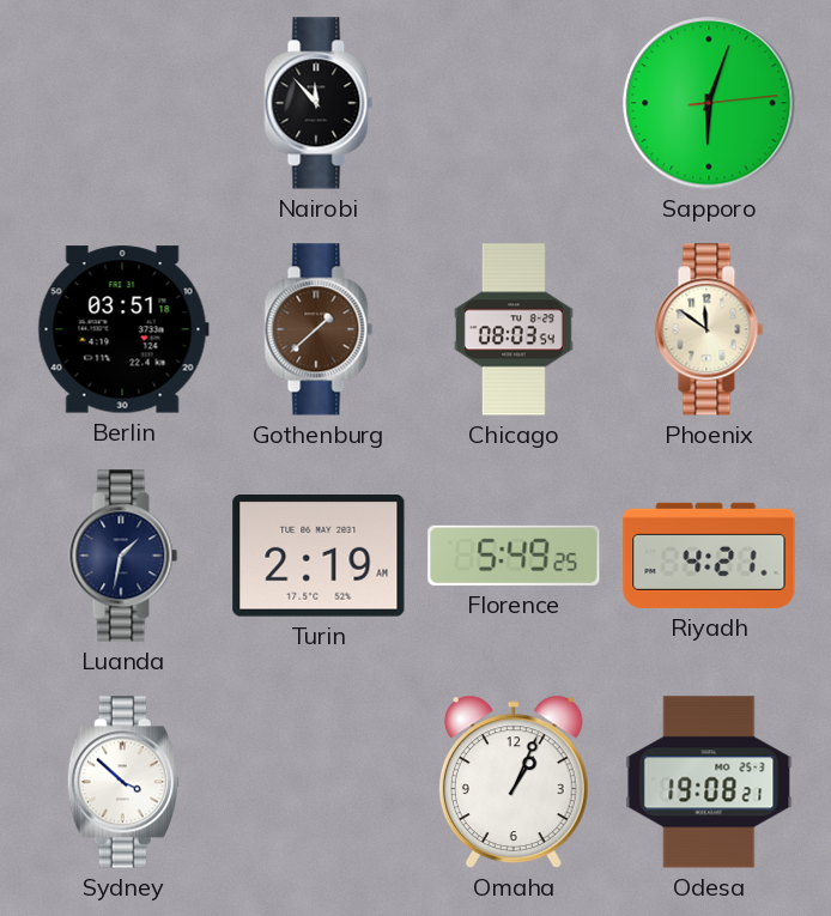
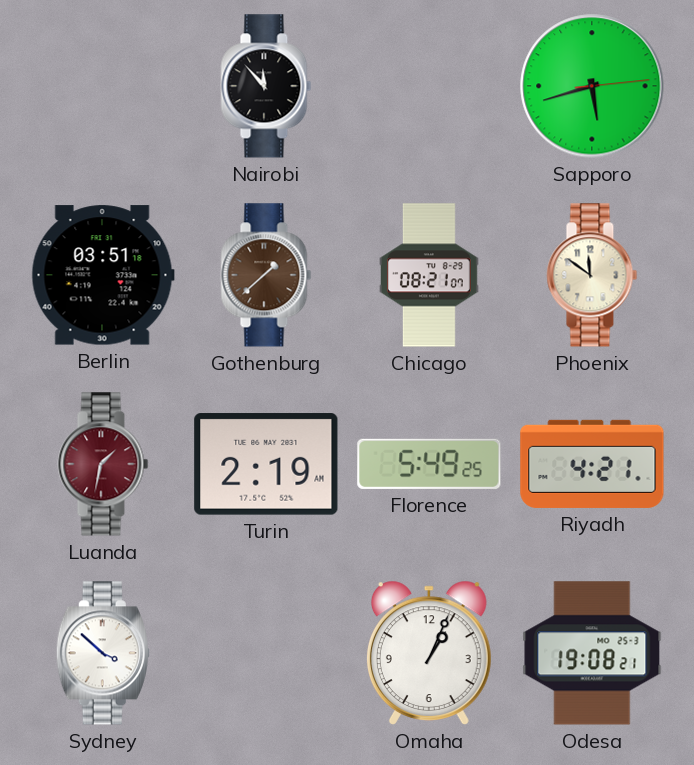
Sapporo: 6:03 -> 5:42
Chicago: 08:03 -> 08:21
Luanda dial: navy -> burgundy
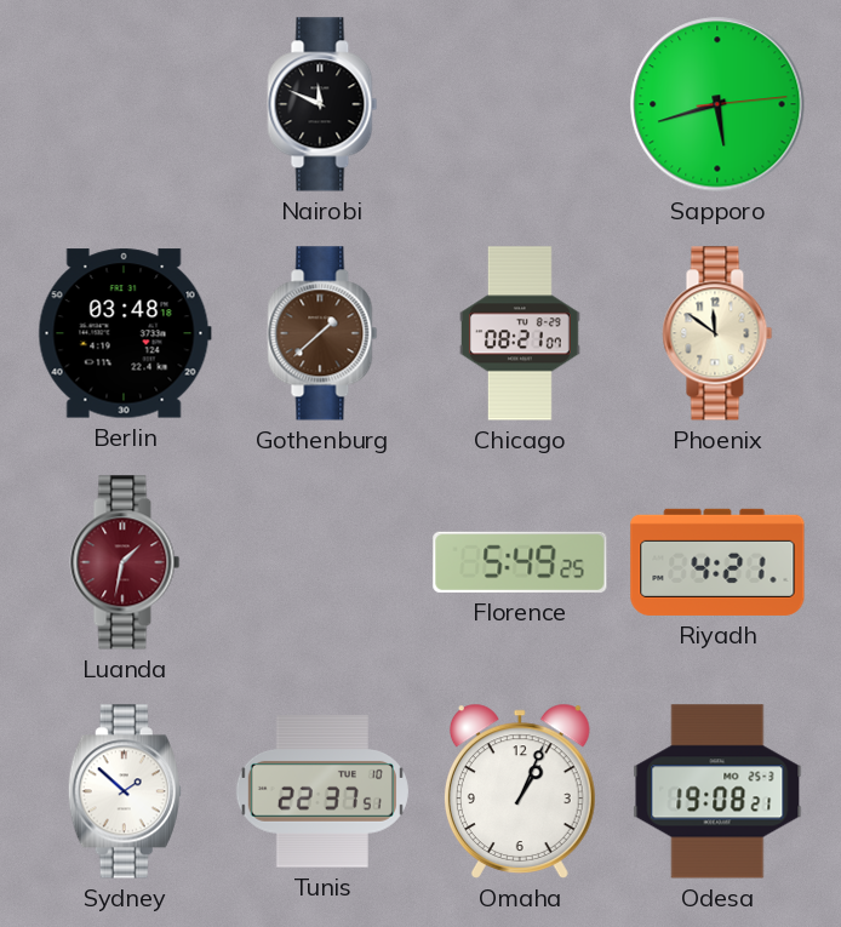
Nairobi: 11:53 -> 11:49
Berlin: 03:51 -> 03:48
Turin: 2:19 -> none
Sydney: 3:52 -> 1:52
Tunis: none -> 22:37
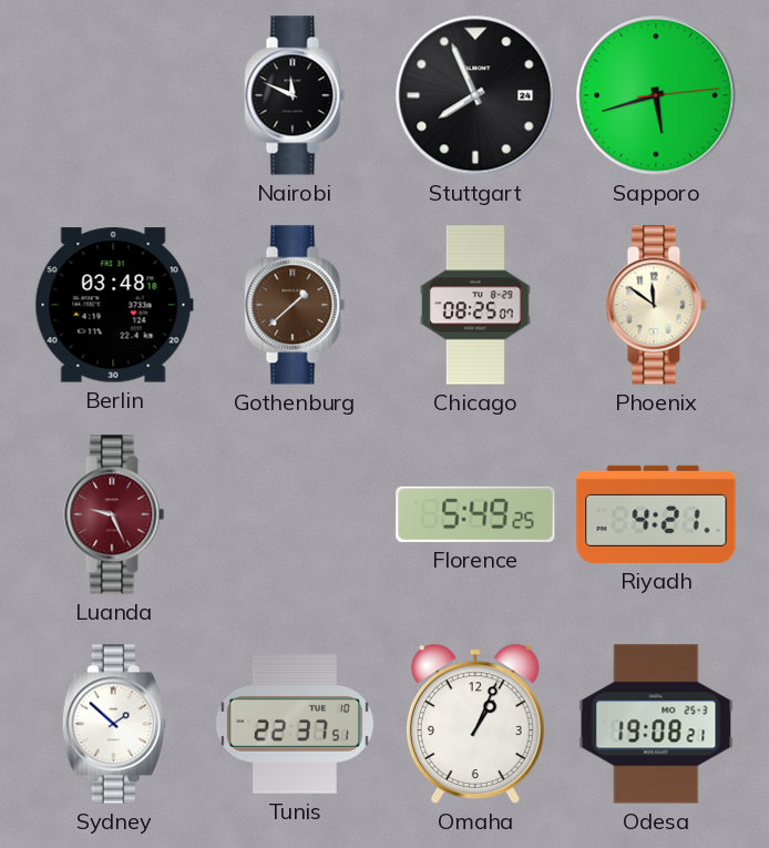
Stuttgart: none -> 7:56
Chicago: 08:21 -> 08:25
Luanda: 1:32 -> 9:26
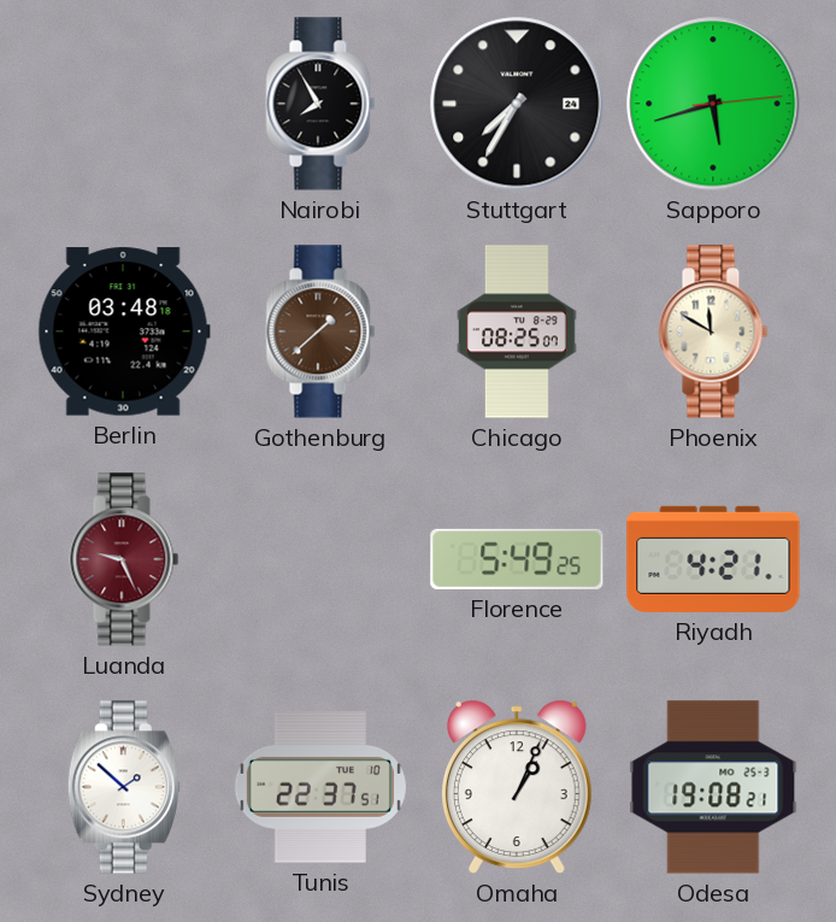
Nairobi: 11:49 -> 7:55
Stuttgart: 7:56 -> 7:35
Phoenix: 11:51 -> 11:50
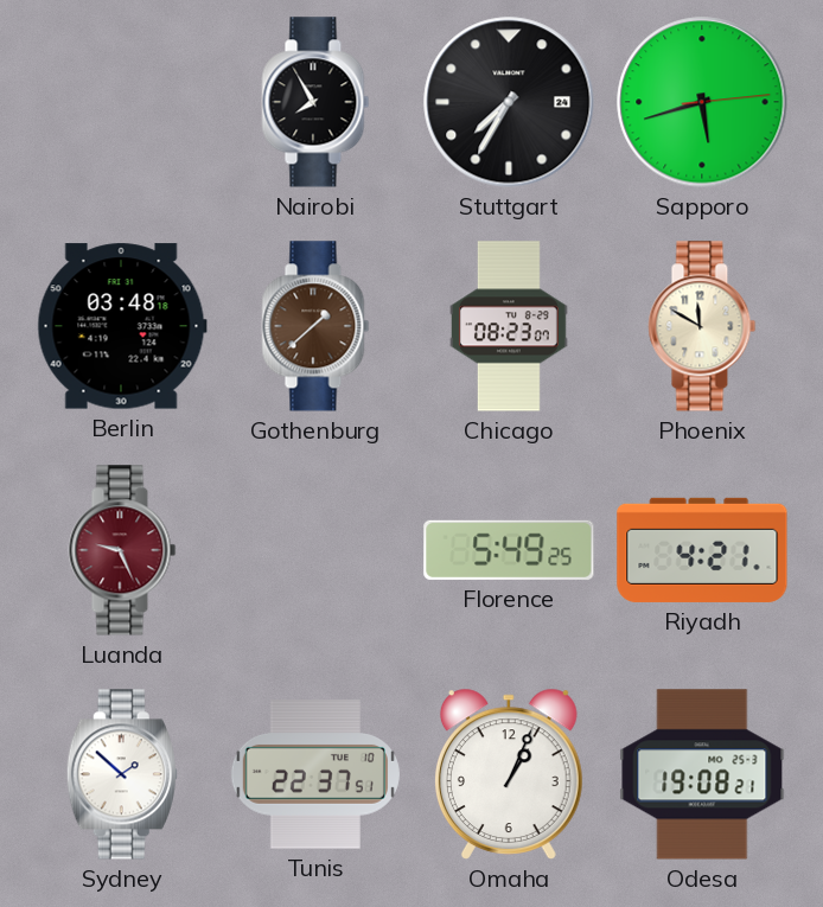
Chicago: 08:25 -> 08:23
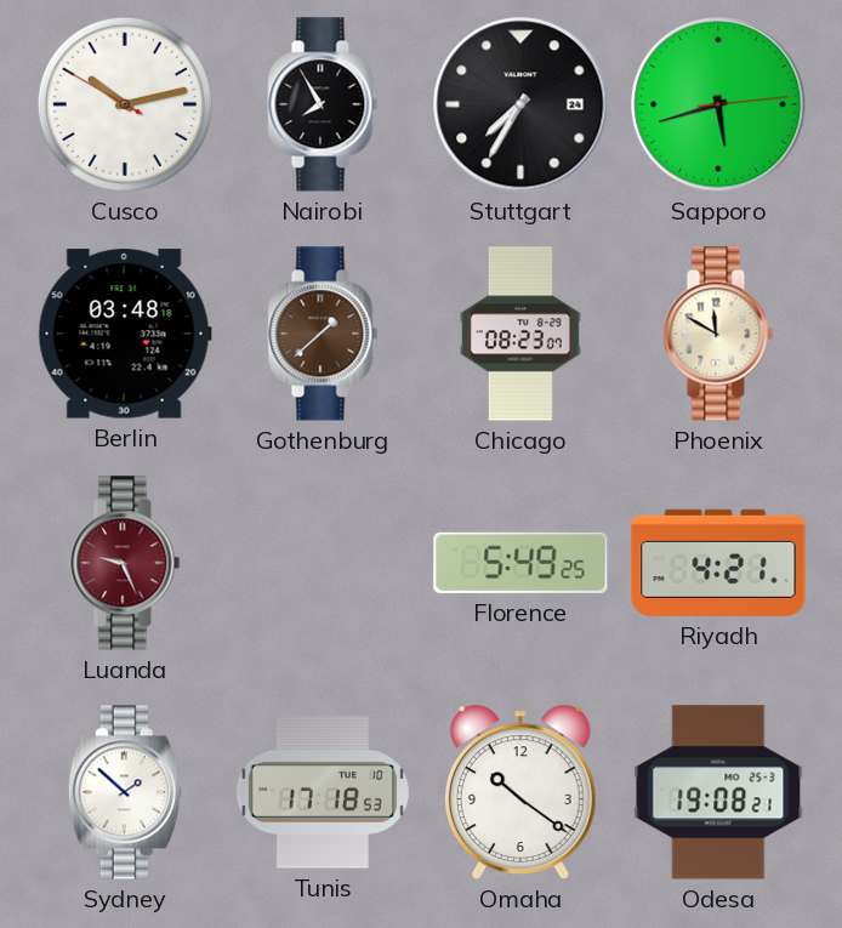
Cusco: none -> 10:12
Tunis: 22:37 -> 17:18
Omaha: 1:04 -> 10:21
